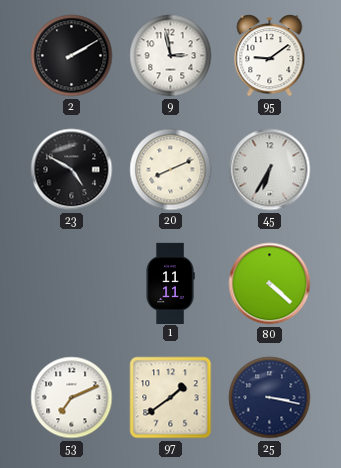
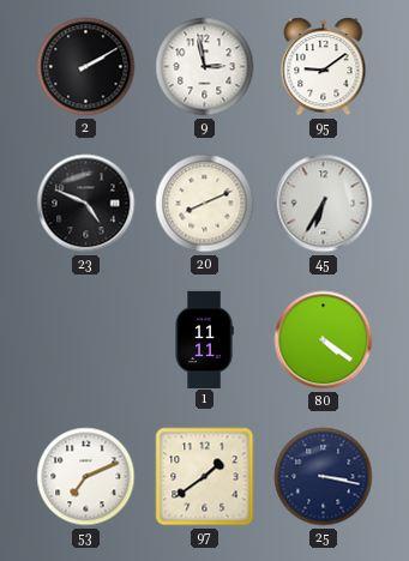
23: 4:50 -> 4:49
80: 4:22 -> 4:21
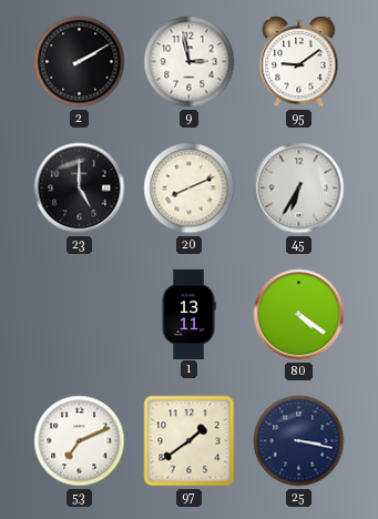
23: 4:49 -> 5:00
1: 11:11 -> 13:11
